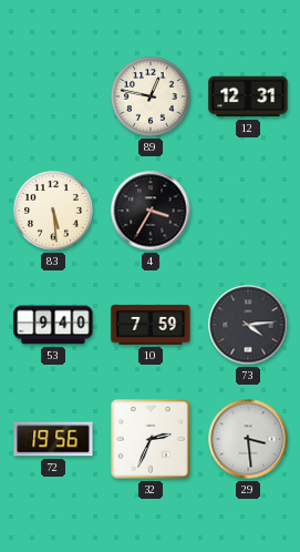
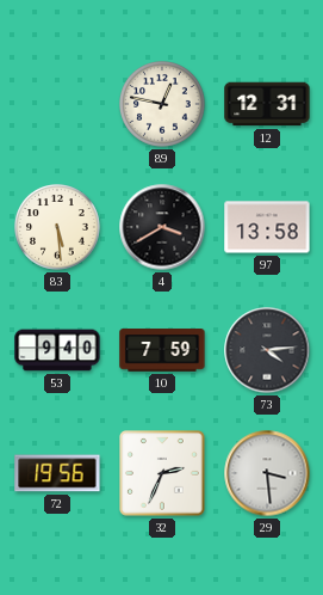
4: 3:35 -> 3:40
97: none -> 13:58
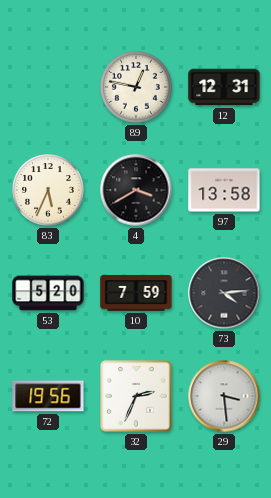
83: 5:29 -> 5:34
53: 9:40 -> 5:20
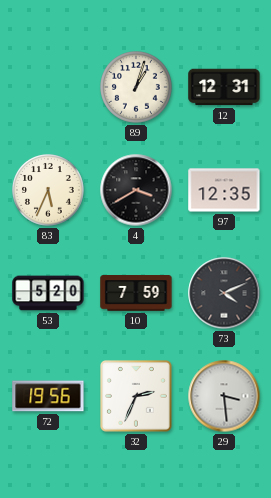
89: 12:47 -> 1:03
97: 13:58 -> 12:35
73: 4:14 -> 4:11
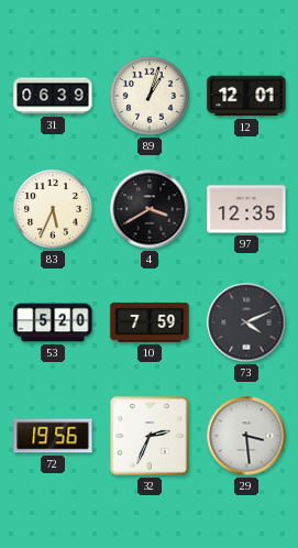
31: none -> 06:39
12: 12:31 -> 12:01
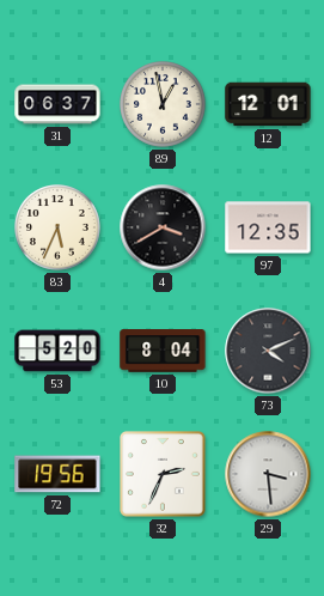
31: 06:39 -> 06:37
89: 1:03 -> 12:58
10: 7:59 -> 8:04
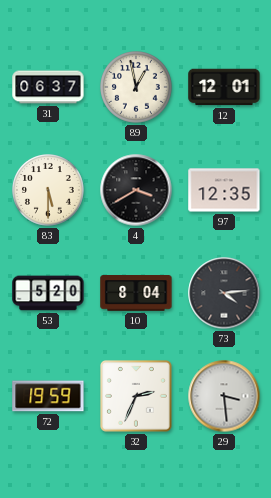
83: 5:34 -> 5:30
73: 4:11 -> 4:14
72: 19:56 -> 19:59
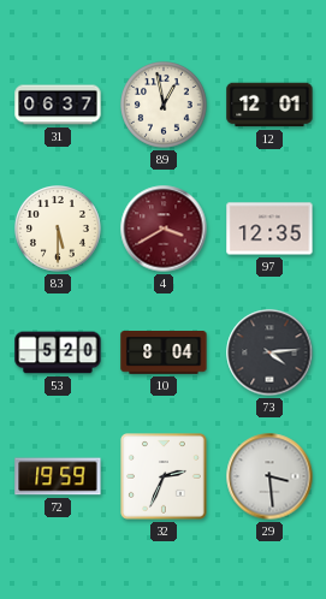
4 dial: black -> burgundy
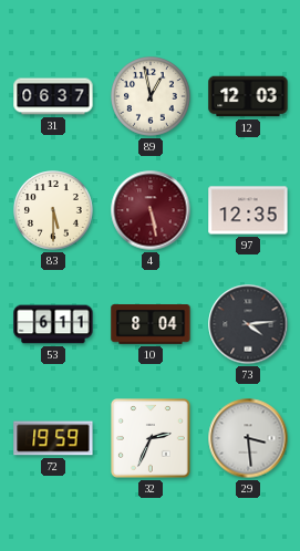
12: 12:01 -> 12:03
4: 3:40 -> 5:28
53: 5:20 -> 6:11
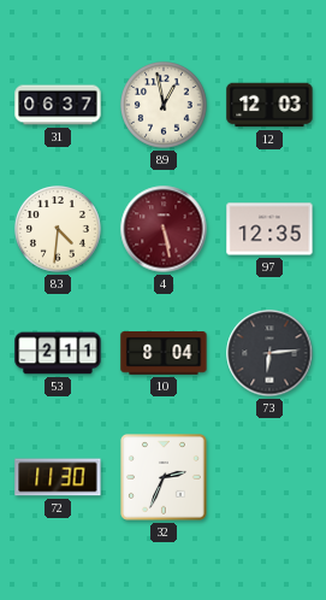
83: 5:30 -> 4:31
53: 6:11 -> 2:11
73: 4:14 -> 6:14
72: 19:59 -> 11:30
29: 3:29 -> none
